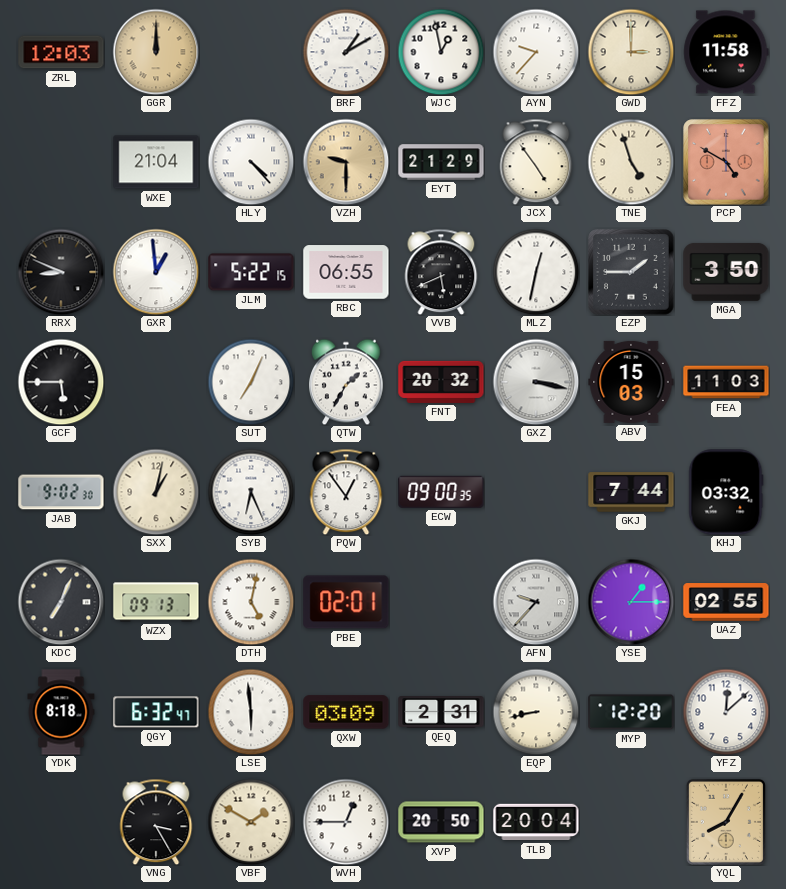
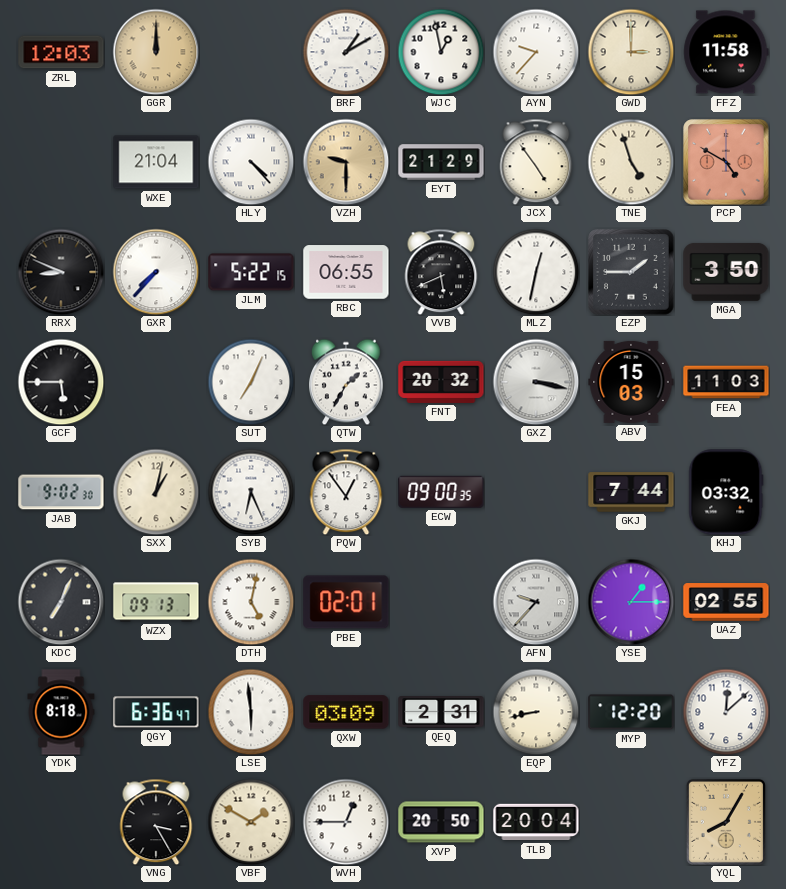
GXR: 12:59 -> 7:37
QGY: 6:32 -> 6:36
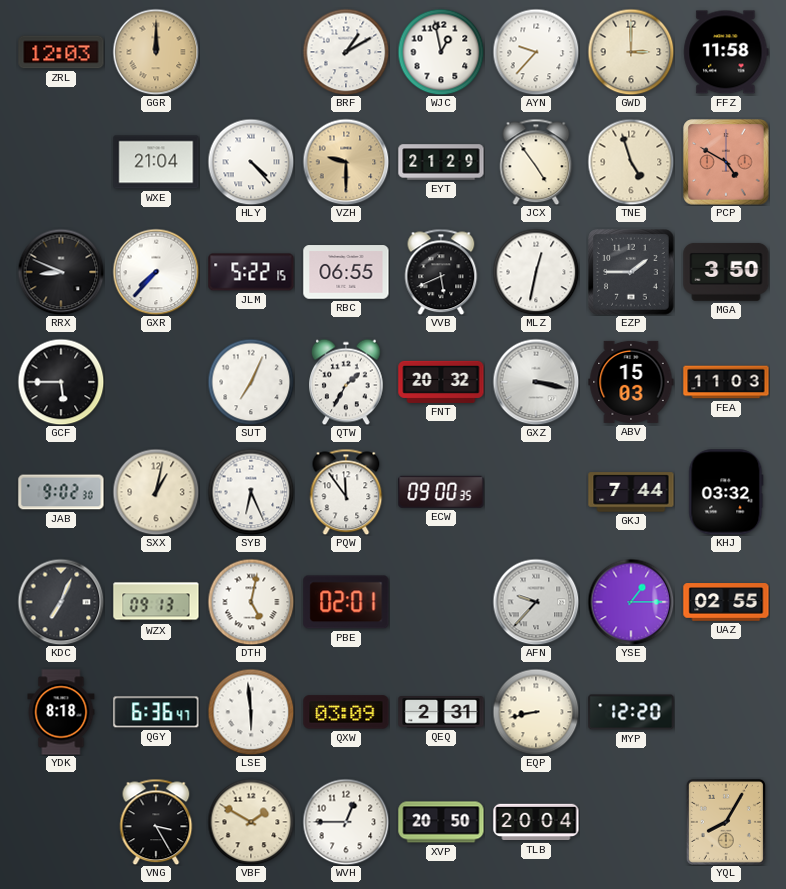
PQW: 12:54 -> 11:54
YFZ: 12:08 -> none
